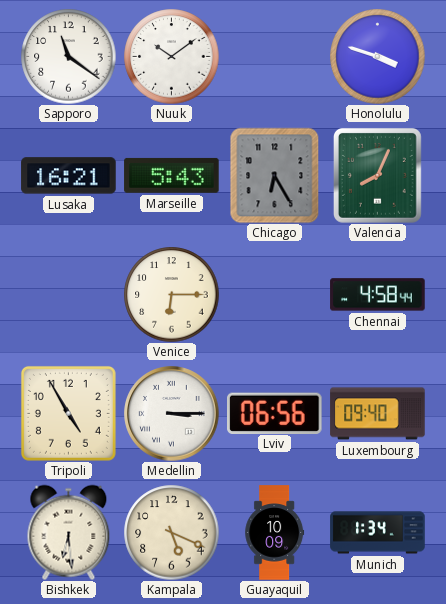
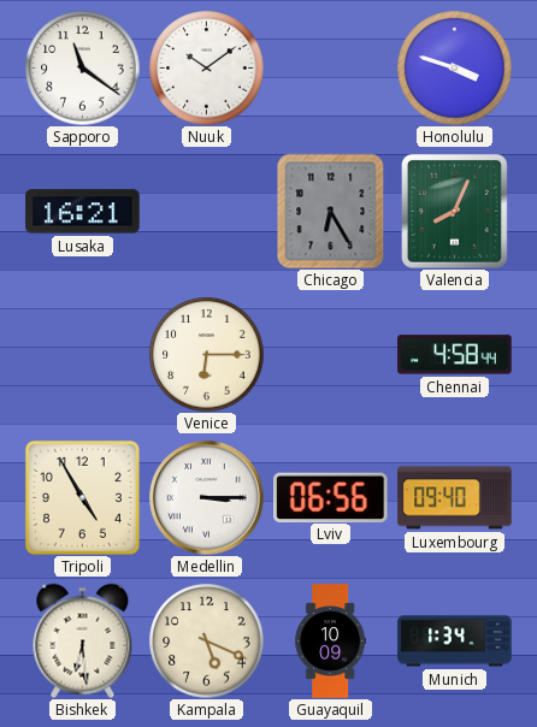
Marseille: 5:43 -> none
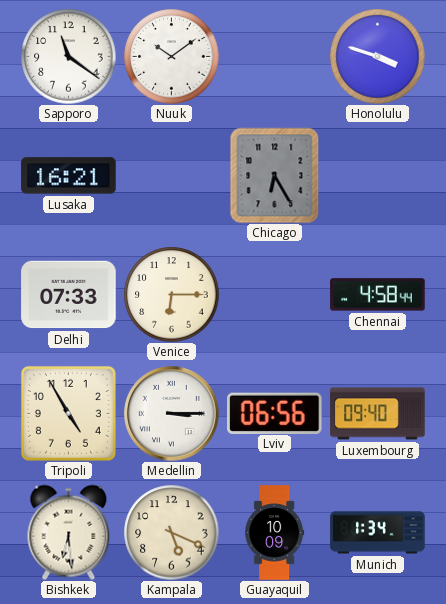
Valencia: 8:04 -> none
Delhi: none -> 07:33
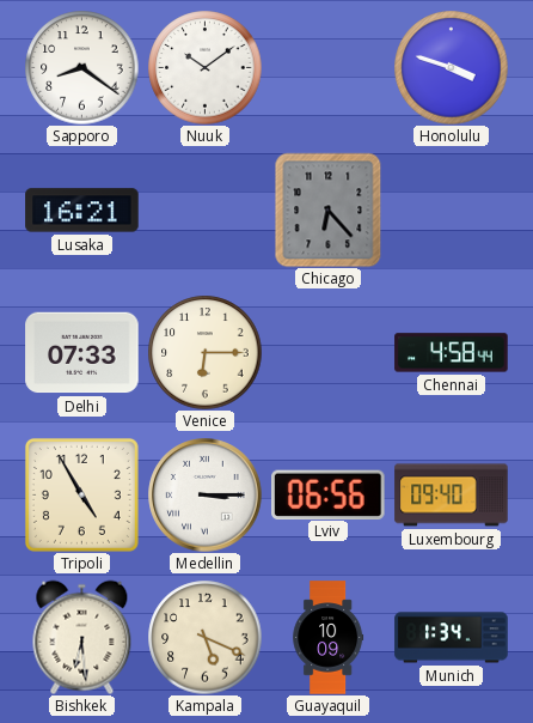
Sapporo: 11:21 -> 8:21
Chicago: 6:25 -> 6:23
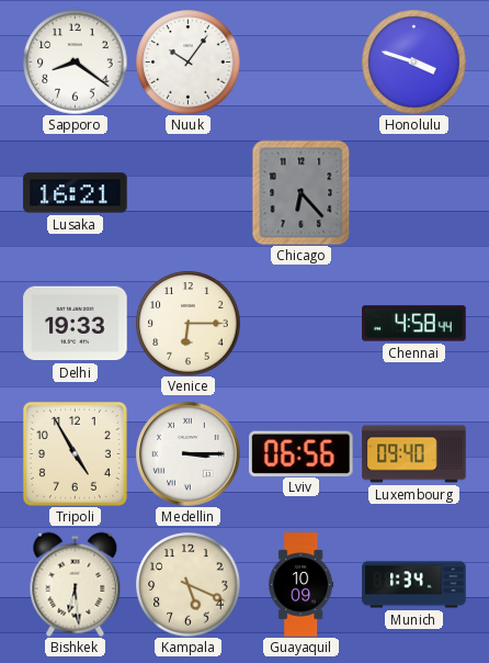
Nuuk: 10:09 -> 10:06
Delhi: 07:33 -> 19:33
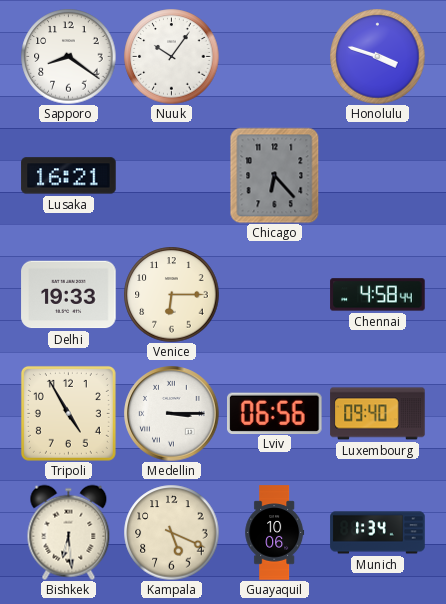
Guayaquil: 10:09 -> 10:06
